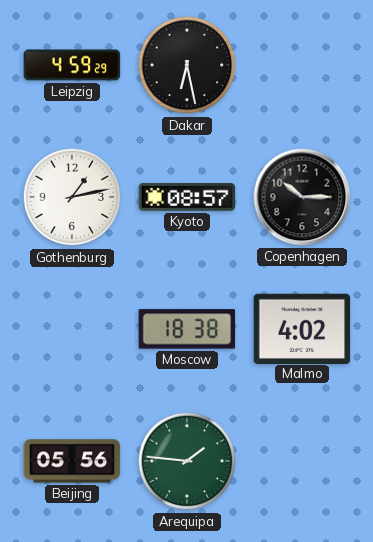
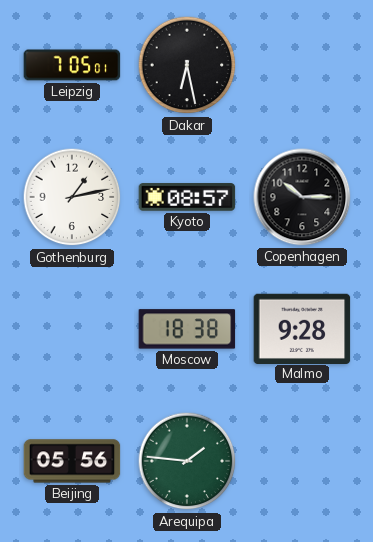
Leipzig: 4:59 -> 7:05
Malmo: 4:02 -> 9:28
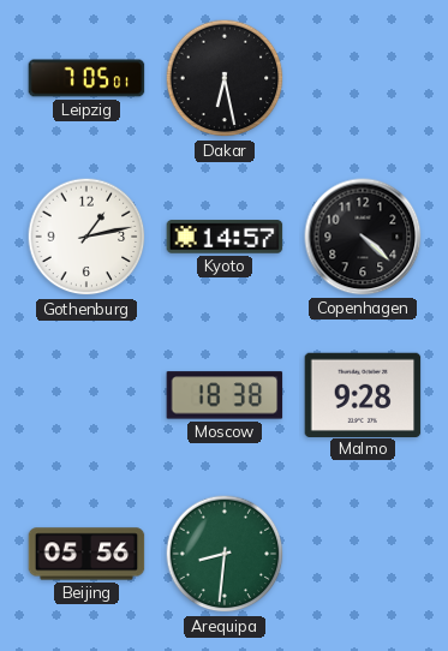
Kyoto: 08:57 -> 14:57
Copenhagen: 10:15 -> 4:22
Arequipa: 1:46 -> 8:31
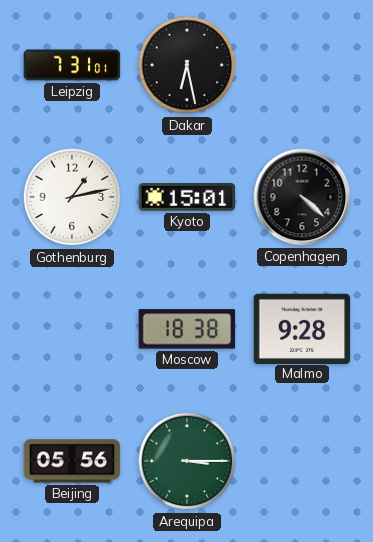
Leipzig: 7:05 -> 7:31
Kyoto: 14:57 -> 15:01
Arequipa: 8:31 -> 3:15
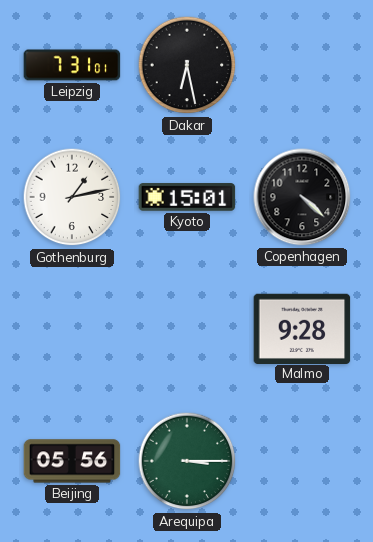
Moscow: 18:38 -> none
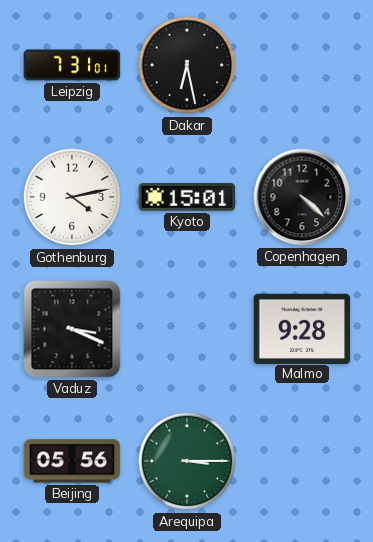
Gothenburg: 1:13 -> 4:13
Vaduz: none -> 3:19
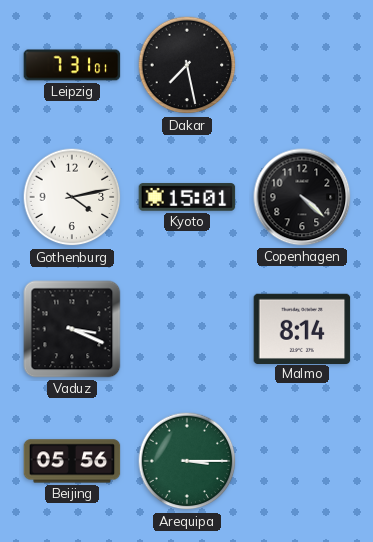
Dakar: 6:28 -> 7:28
Malmo: 9:28 -> 8:14
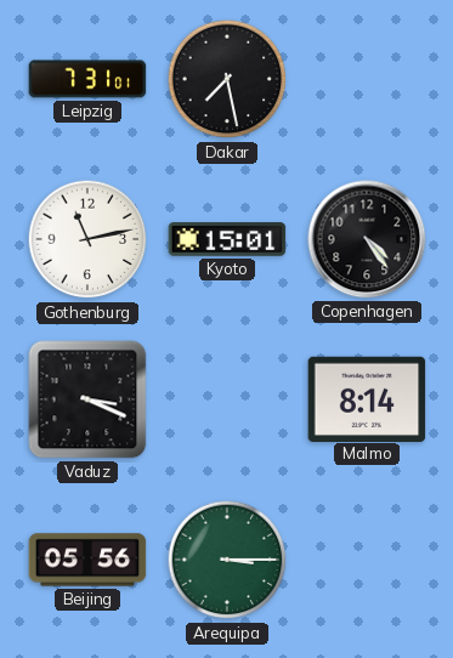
Gothenburg: 4:13 -> 11:13
Copenhagen: 4:22 -> 4:24
